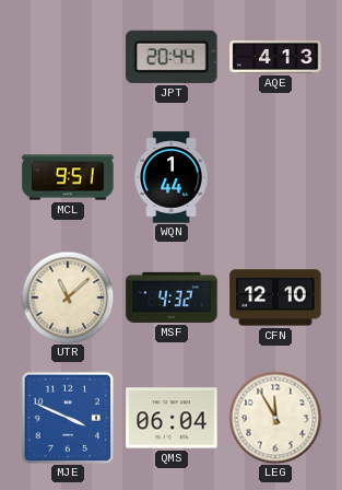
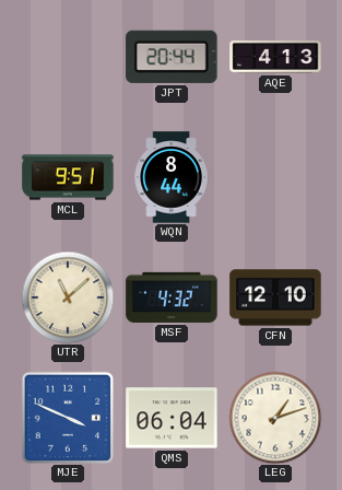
WQN: 1:44 -> 8:44
LEG: 11:55 -> 1:12
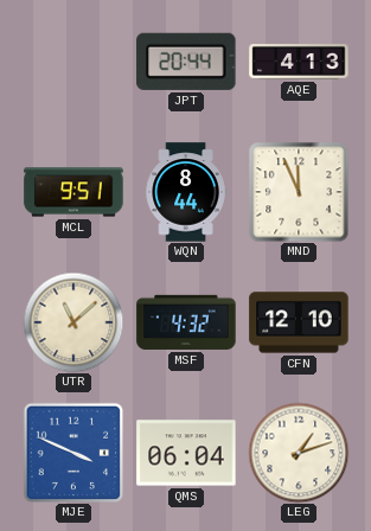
MND: none -> 11:56
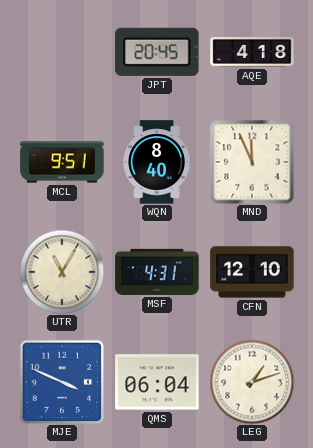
JPT: 20:44 -> 20:45
AQE: 4:13 -> 4:18
WQN: 8:44 -> 8:40
UTR: 11:08 -> 11:05
MSF: 4:32 -> 4:31
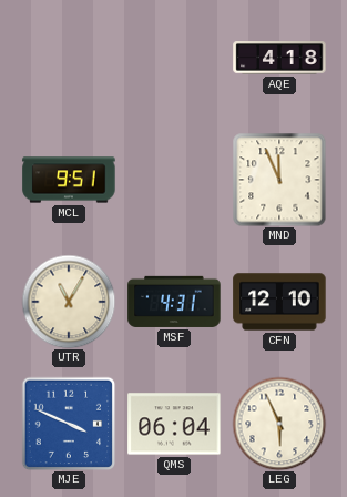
JPT: 20:45 -> none
WQN: 8:40 -> none
LEG: 1:12 -> 5:56
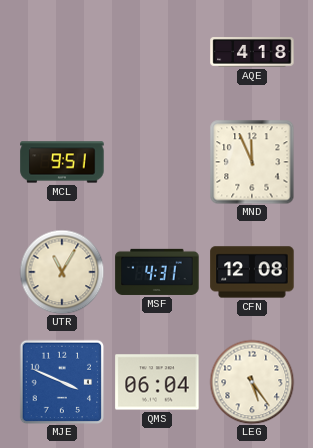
CFN: 12:10 -> 12:08
LEG: 5:56 -> 5:24
